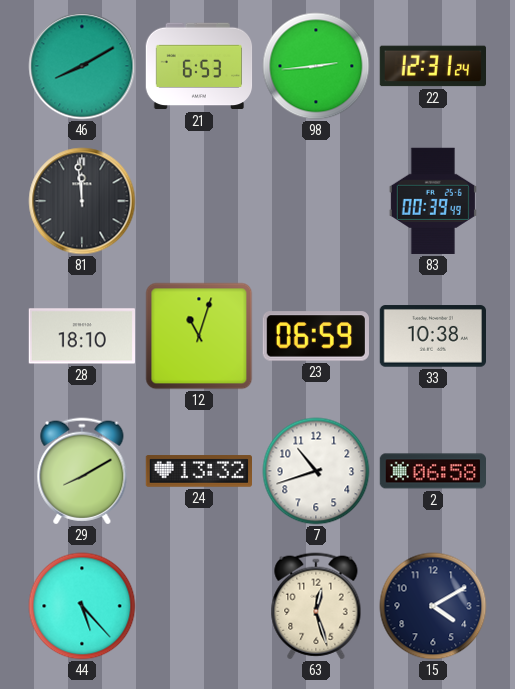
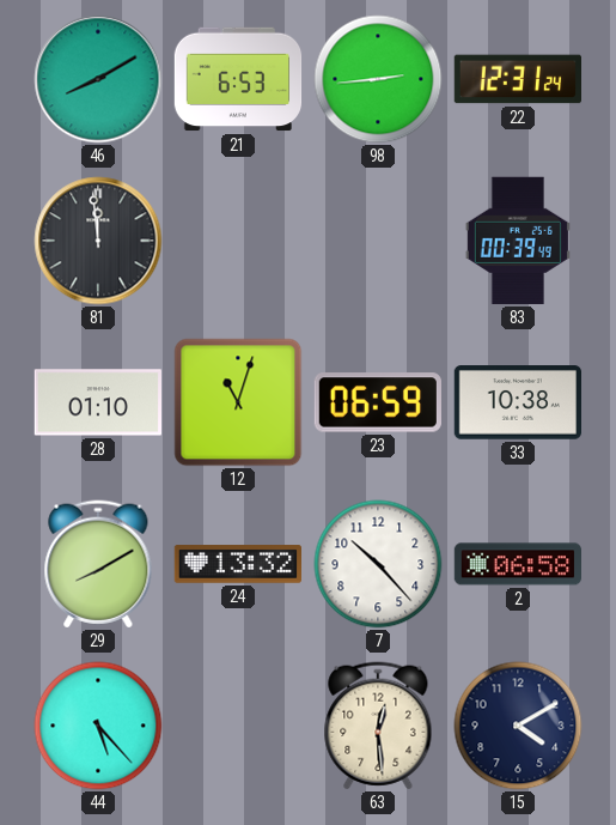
28: 18:10 -> 01:10
7: 10:42 -> 10:23
63: 12:27 -> 12:29
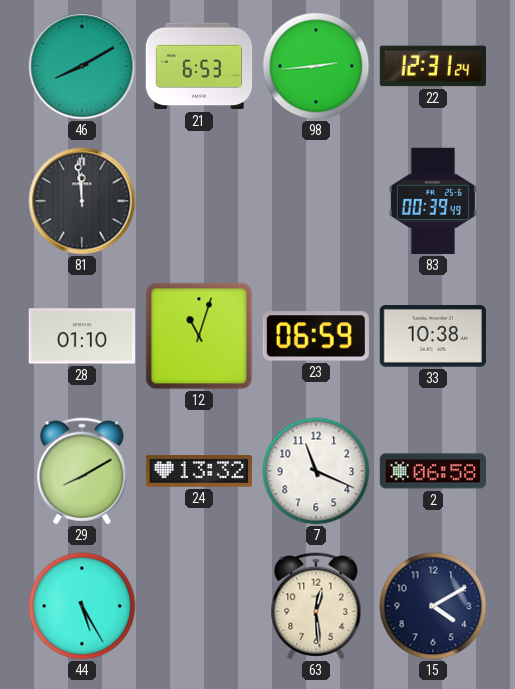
7: 10:23 -> 11:19
44: 5:23 -> 5:25
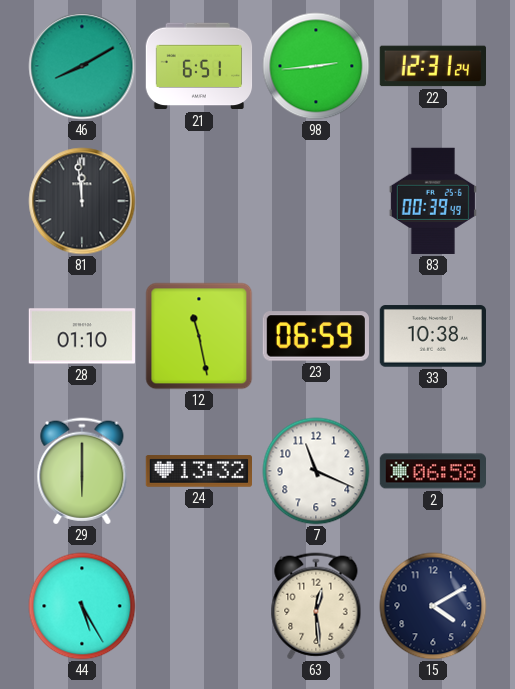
21: 6:53 -> 6:51
12: 11:03 -> 11:28
29: 8:10 -> 6:00
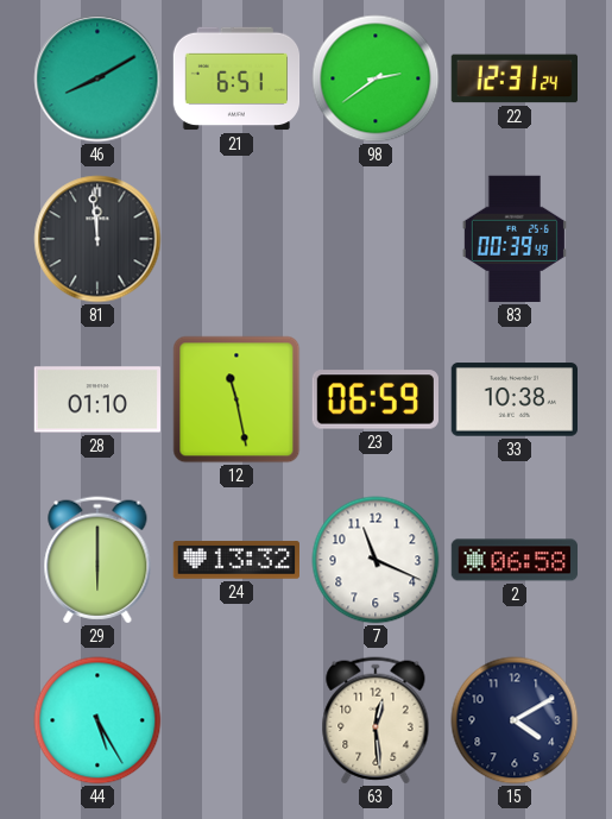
98: 2:44 -> 2:39
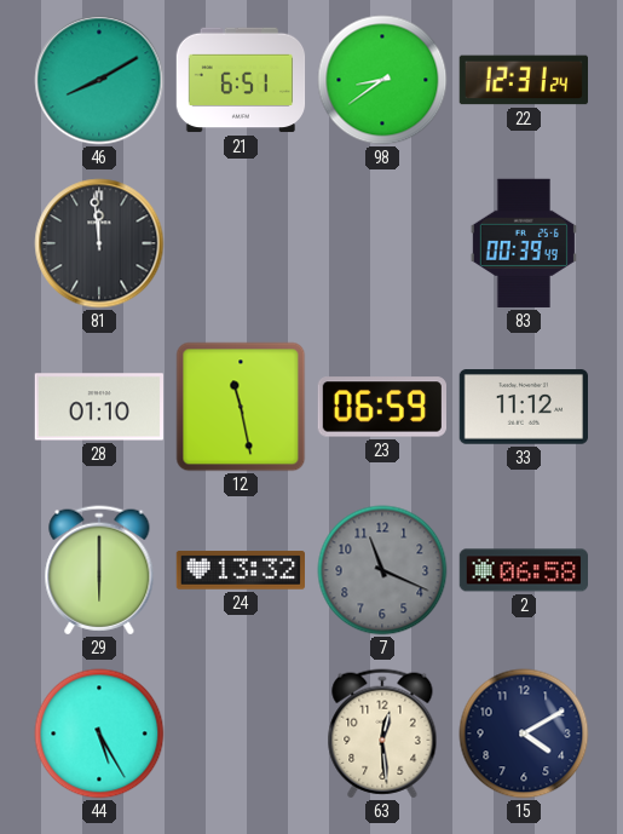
98: 2:39 -> 8:39
33: 10:38 -> 11:12
7 dial: white -> grey
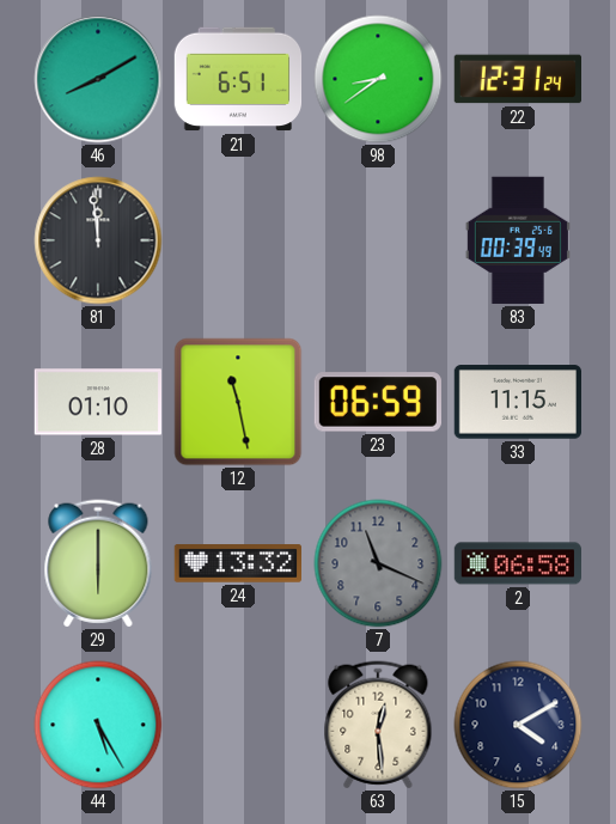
33: 11:12 -> 11:15
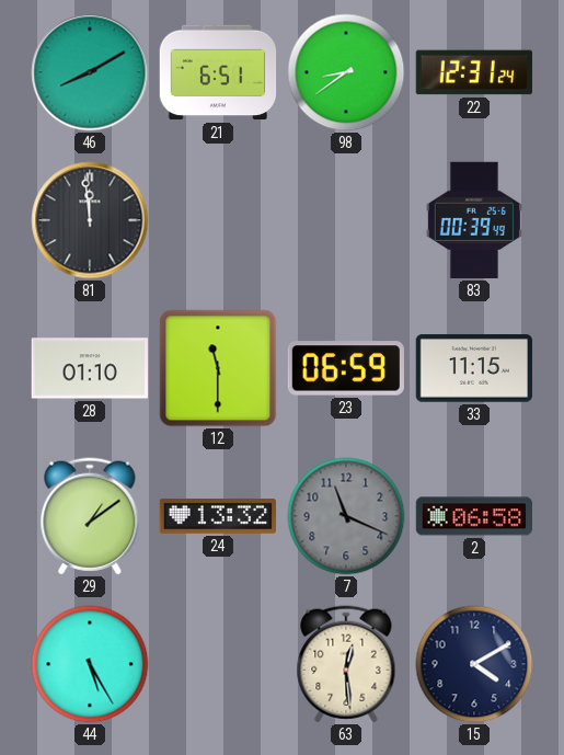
12: 11:28 -> 11:30
29: 6:00 -> 1:09
